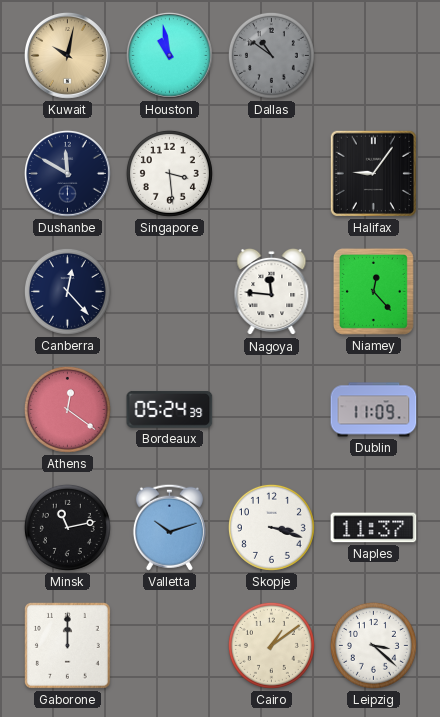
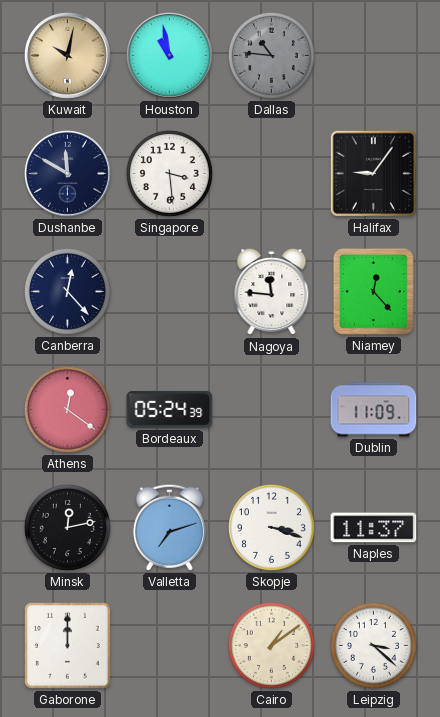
Dallas: 10:51 -> 10:46
Minsk: 11:13 -> 12:13
Valletta: 10:12 -> 7:12
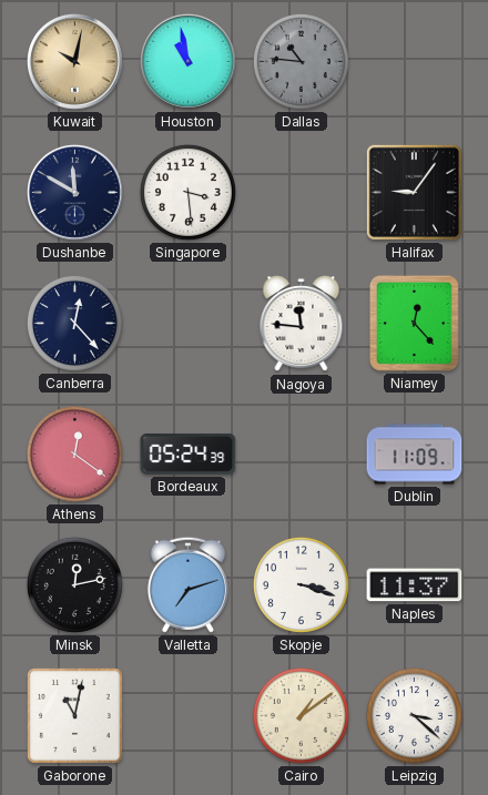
Gaborone: 12:00 -> 11:02
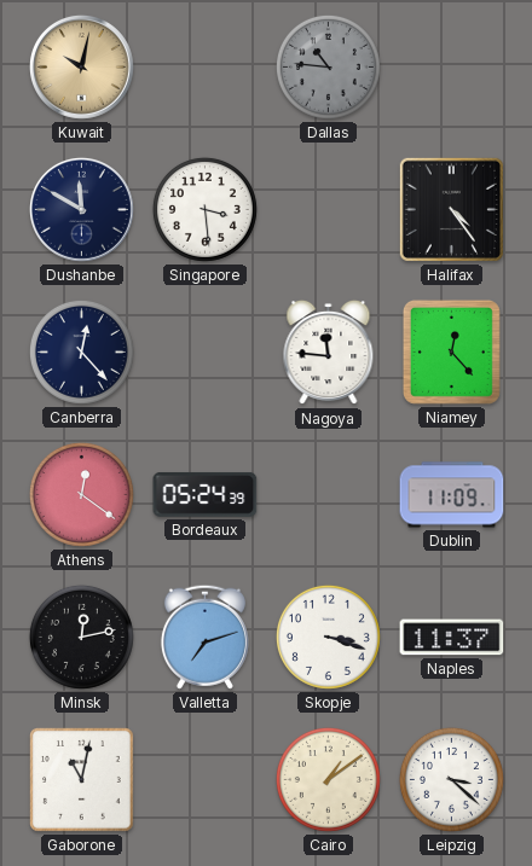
Houston: 10:58 -> none
Halifax: 9:06 -> 4:24
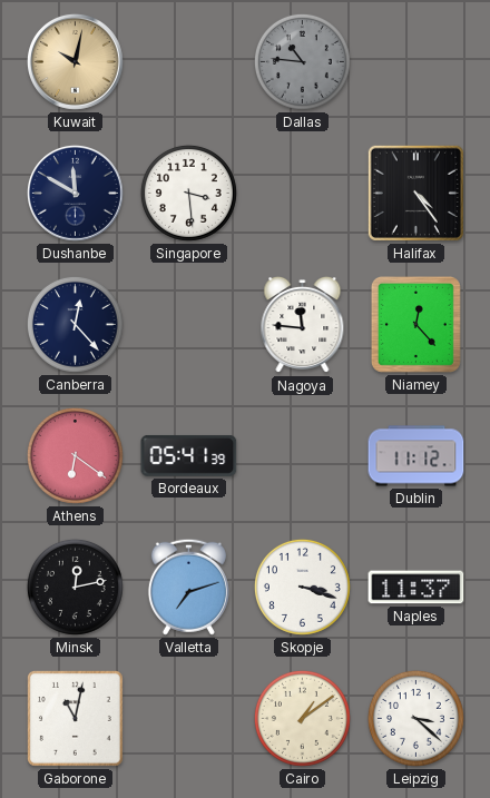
Athens: 12:21 -> 6:21
Bordeaux: 05:24 -> 05:41
Dublin: 11:09 -> 11:12
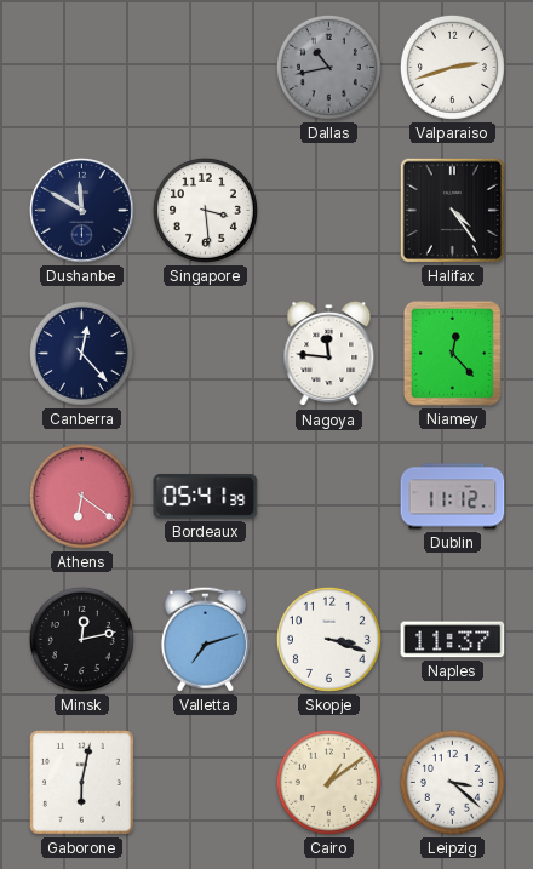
Kuwait: 10:02 -> none
Dallas: 10:46 -> 10:43
Valparaiso: none -> 2:42
Gaborone: 11:02 -> 6:02
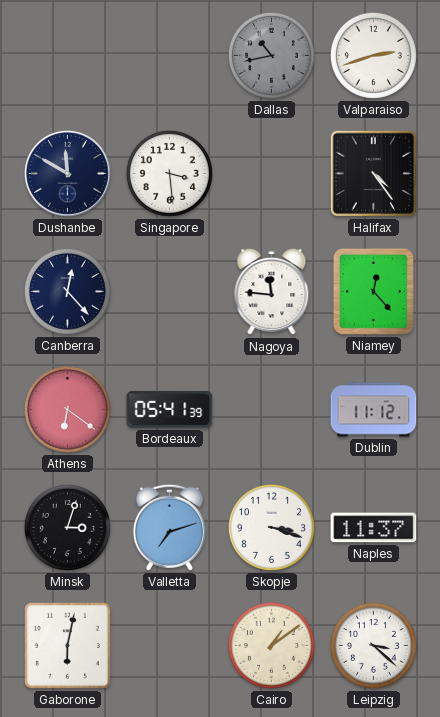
Minsk: 12:13 -> 3:03
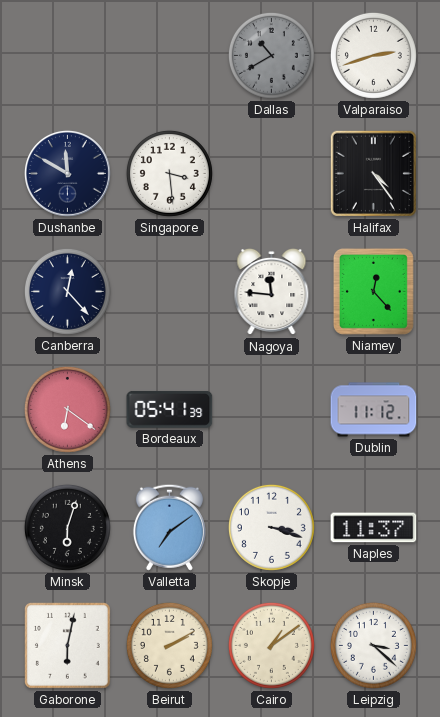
Dallas: 10:43 -> 10:40
Minsk: 3:03 -> 6:03
Valletta: 7:12 -> 7:09
Beirut: none -> 2:10
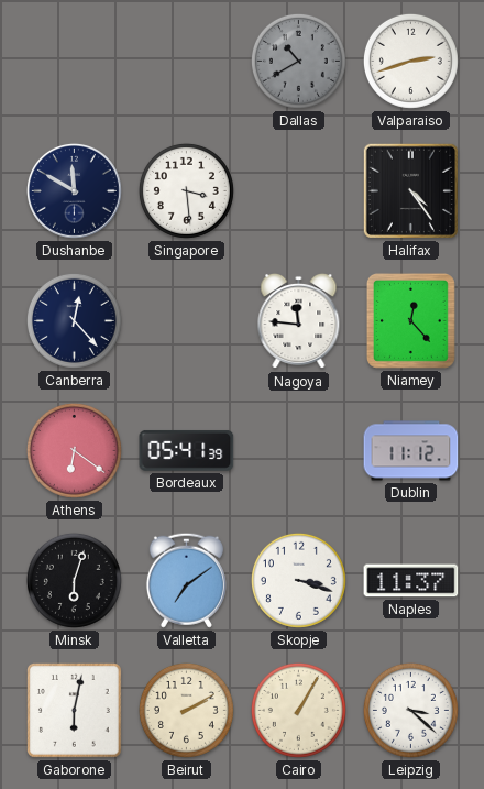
Cairo: 1:09 -> 1:05
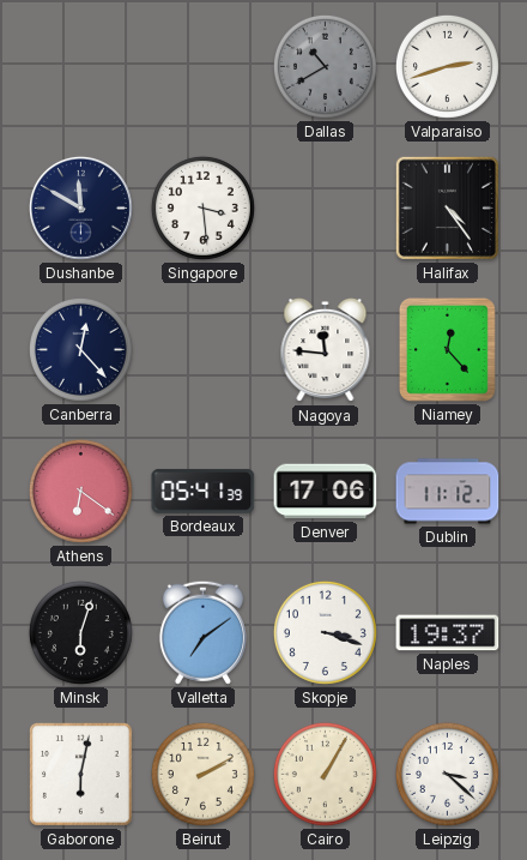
Denver: none -> 17:06
Naples: 11:37 -> 19:37
